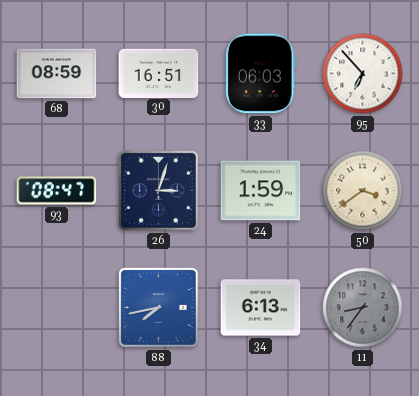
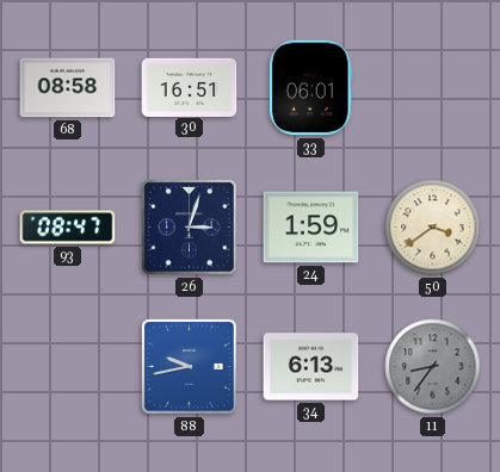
68: 08:59 -> 08:58
33: 06:03 -> 06:01
95: 6:53 -> none
88: 7:43 -> 9:43
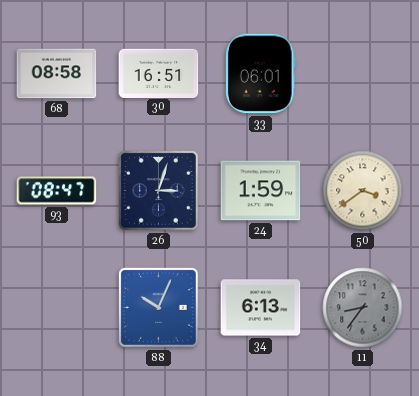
88: 9:43 -> 10:04
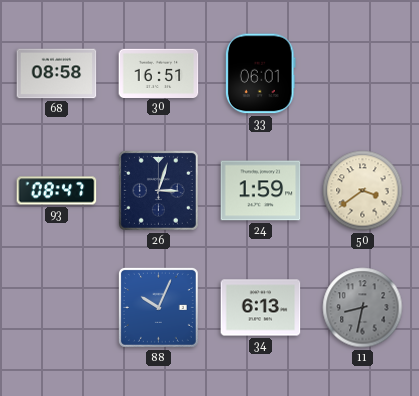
11: 8:36 -> 8:32
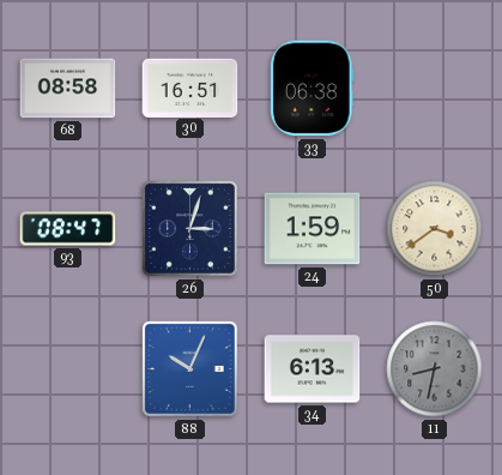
33: 06:01 -> 06:38
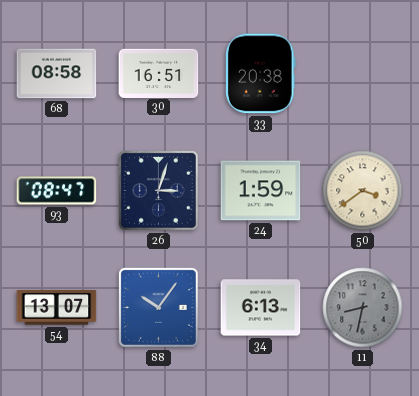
33: 06:38 -> 20:38
54: none -> 13:07
88: 10:04 -> 10:06
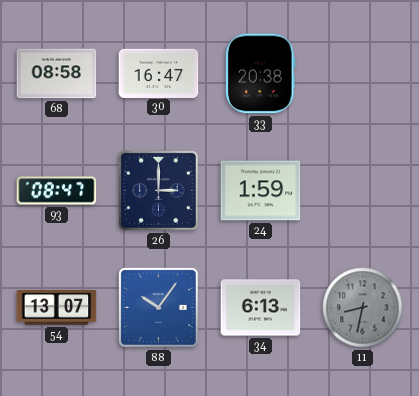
30: 16:51 -> 16:47
26: 3:03 -> 3:00
50: 3:39 -> none
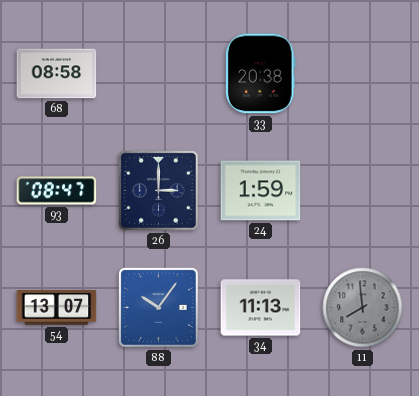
30: 16:47 -> none
34: 6:13 -> 11:13
11: 8:32 -> 7:59
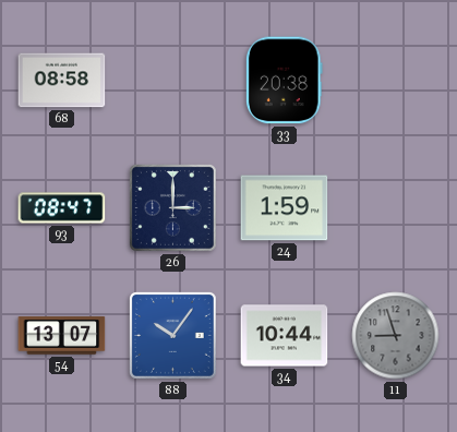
34: 11:13 -> 10:44
11: 7:59 -> 8:57
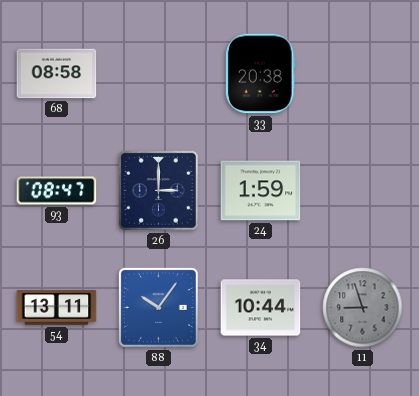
54: 13:07 -> 13:11
